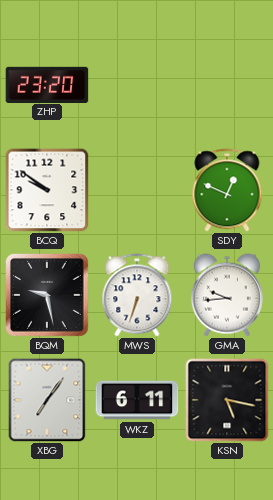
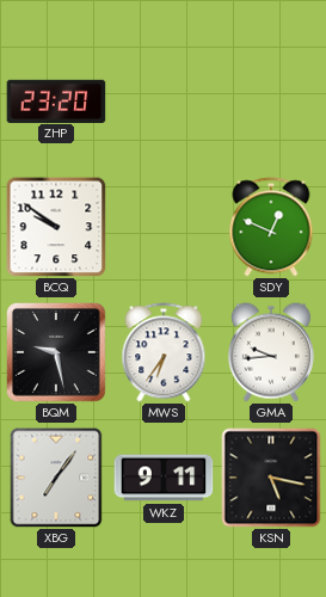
MWS: 6:33 -> 6:36
WKZ: 6:11 -> 9:11
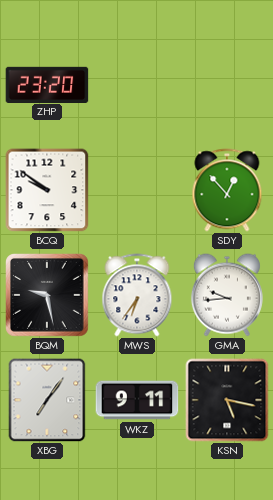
SDY: 12:49 -> 12:53
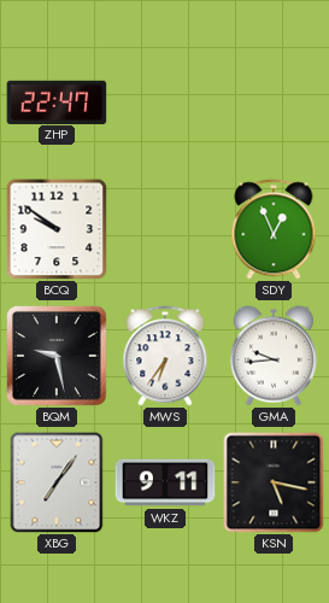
ZHP: 23:20 -> 22:47
SDY: 12:53 -> 12:56
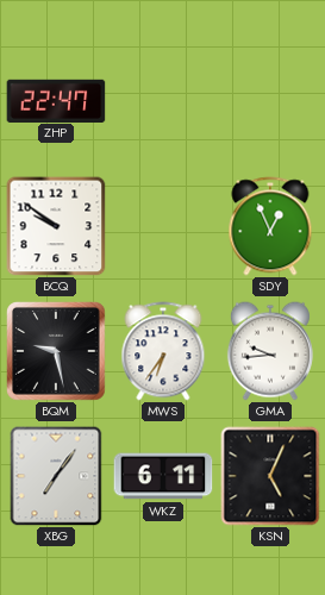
WKZ: 9:11 -> 6:11
KSN: 5:17 -> 5:04
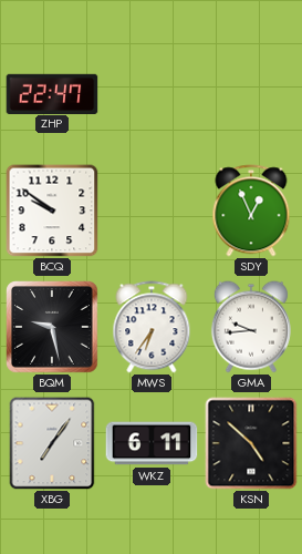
KSN: 5:04 -> 4:52
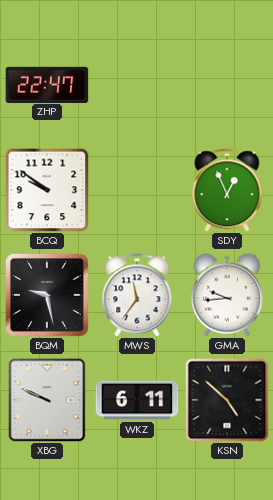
MWS: 6:36 -> 11:36
XBG: 7:06 -> 9:49
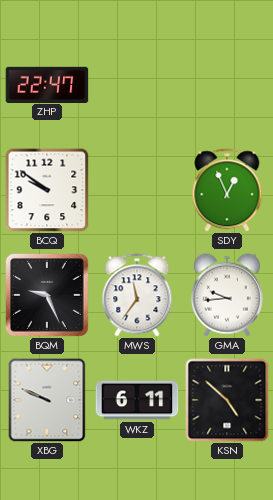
BQM: 9:28 -> 9:26
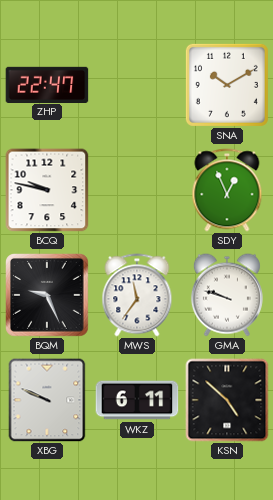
SNA: none -> 10:10
BCQ: 9:51 -> 9:47
GMA: 9:44 -> 9:48
